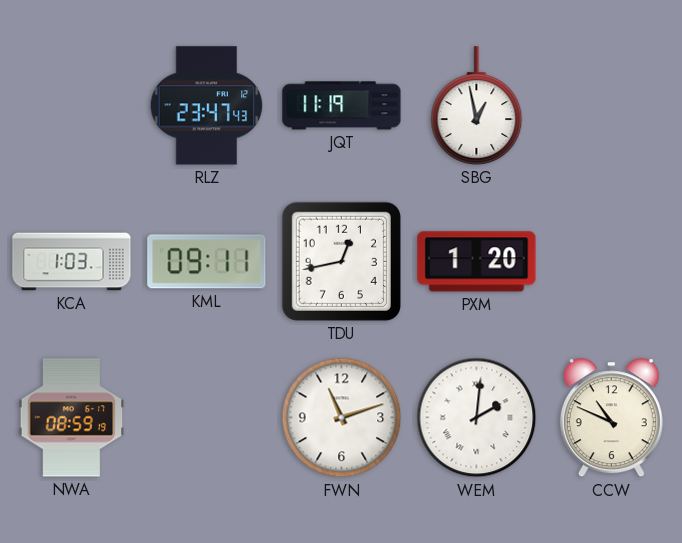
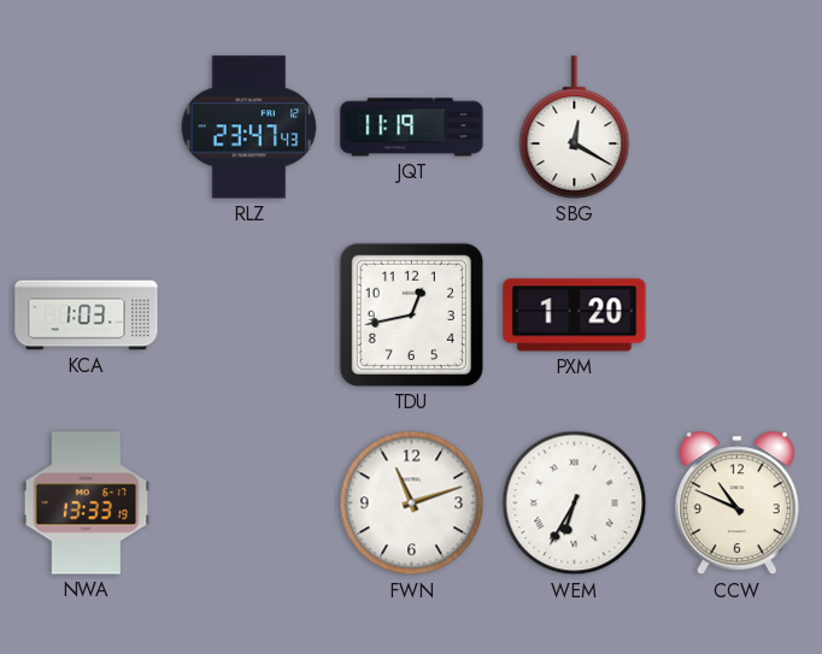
SBG: 12:58 -> 12:20
KML: 09:11 -> none
NWA: 08:59 -> 13:33
WEM: 2:01 -> 6:35
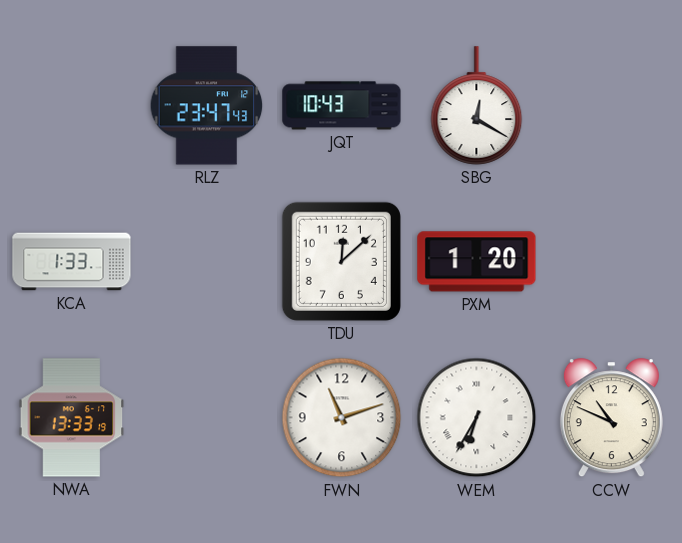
JQT: 11:19 -> 10:43
KCA: 1:03 -> 1:33
TDU: 12:43 -> 12:08
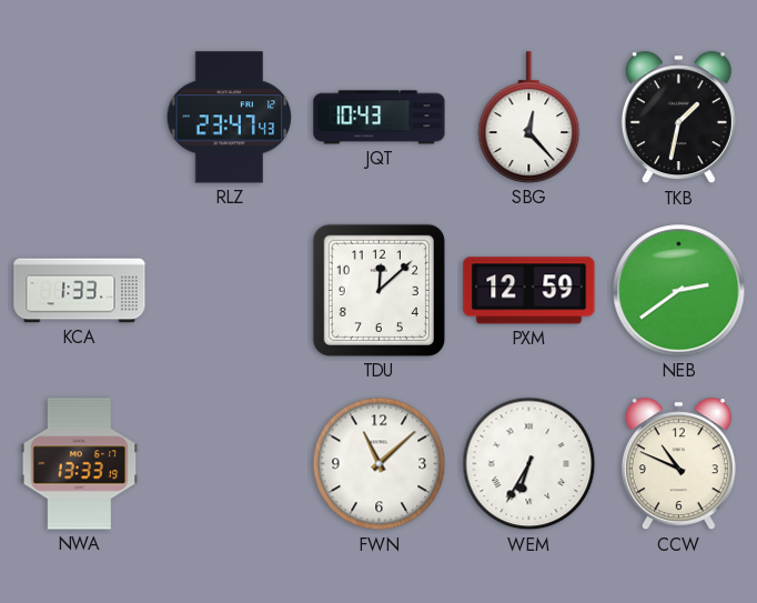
SBG: 12:20 -> 12:23
TKB: none -> 1:32
PXM: 1:20 -> 12:59
NEB: none -> 2:39
FWN: 11:12 -> 11:08
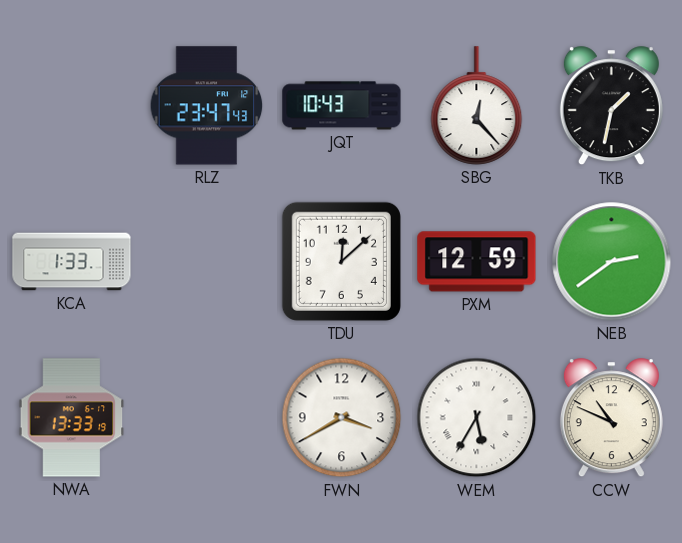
FWN: 11:08 -> 3:40
WEM: 6:35 -> 5:35
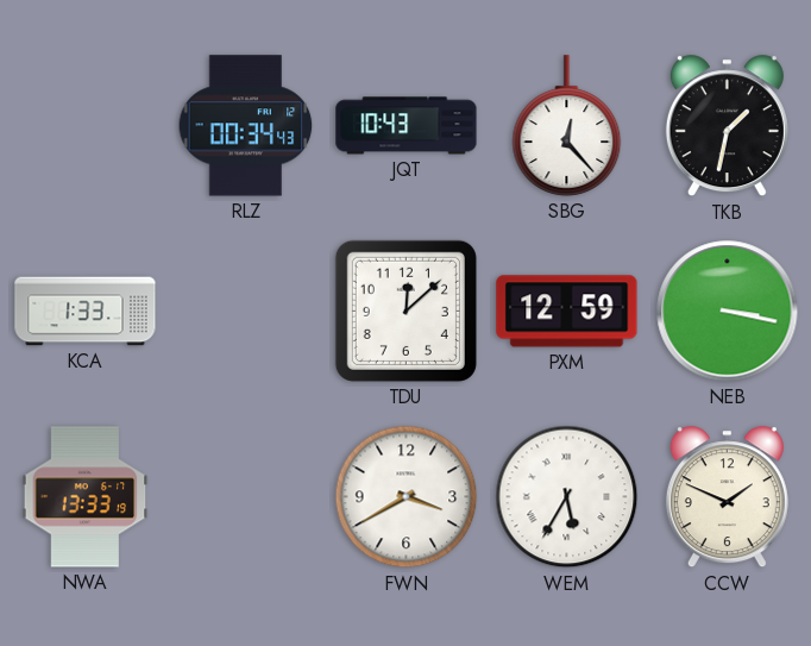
RLZ: 23:47 -> 00:34
NEB: 2:39 -> 3:17
CCW: 10:49 -> 1:49
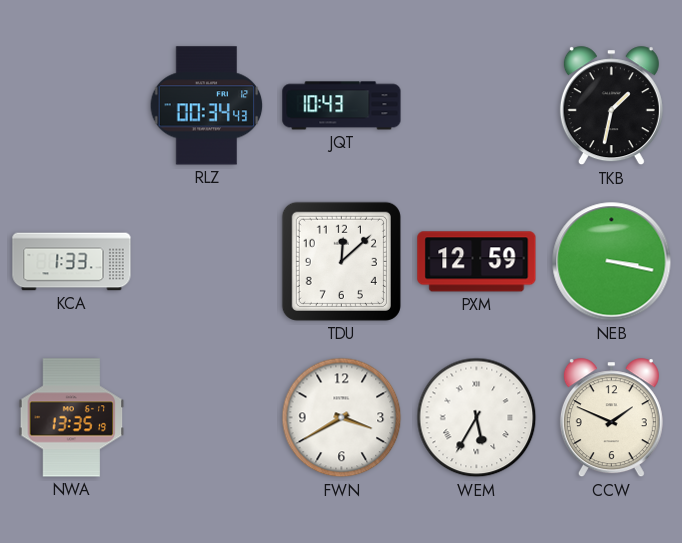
SBG: 12:23 -> none
NWA: 13:33 -> 13:35
